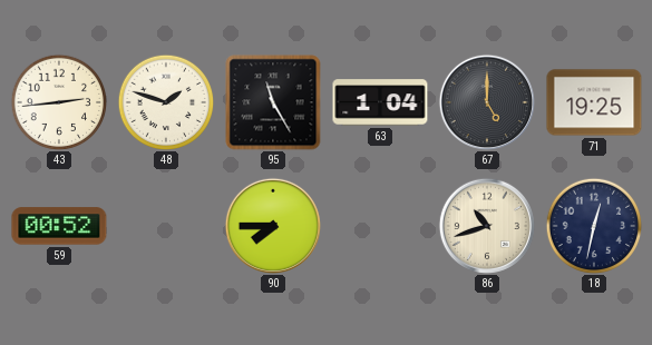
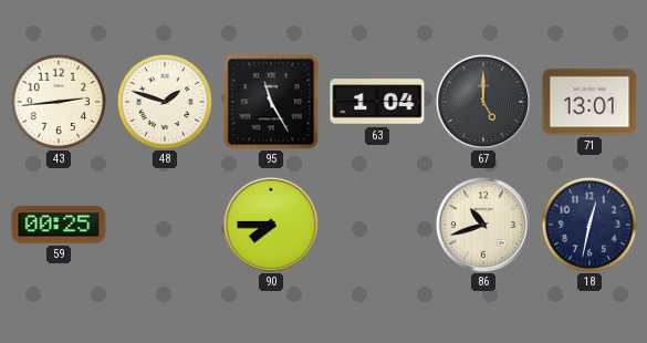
71: 19:25 -> 13:01
59: 00:52 -> 00:25
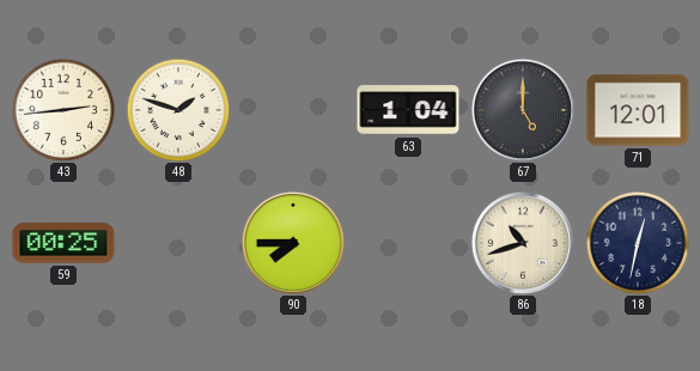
95: 11:25 -> none
71: 13:01 -> 12:01
